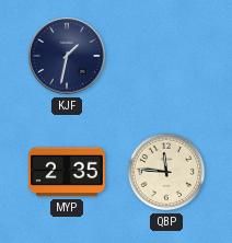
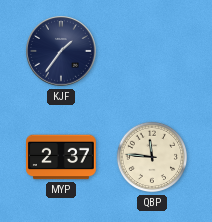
KJF: 1:32 -> 1:36
MYP: 2:35 -> 2:37
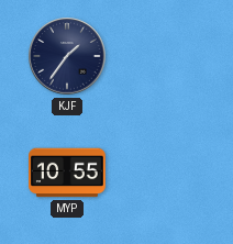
MYP: 2:37 -> 10:55
QBP: 11:46 -> none
